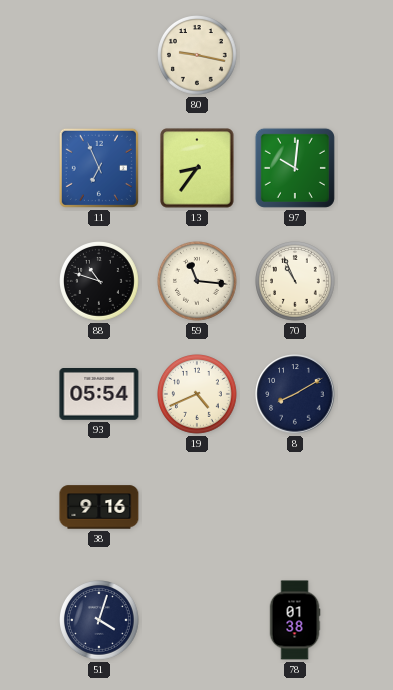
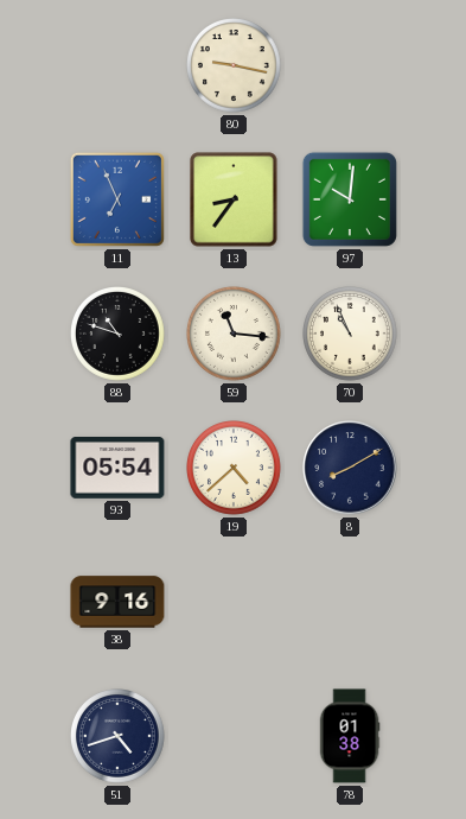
19: 4:41 -> 4:38
51: 4:03 -> 4:42
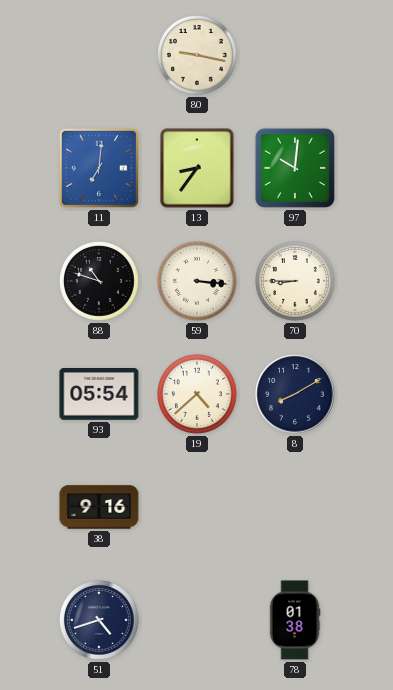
11: 6:56 -> 7:01
59: 11:16 -> 3:16
70: 10:56 -> 8:45
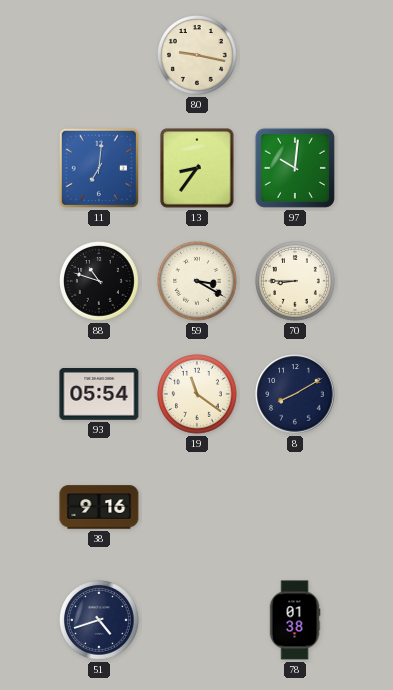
59: 3:16 -> 3:20
19: 4:38 -> 11:21
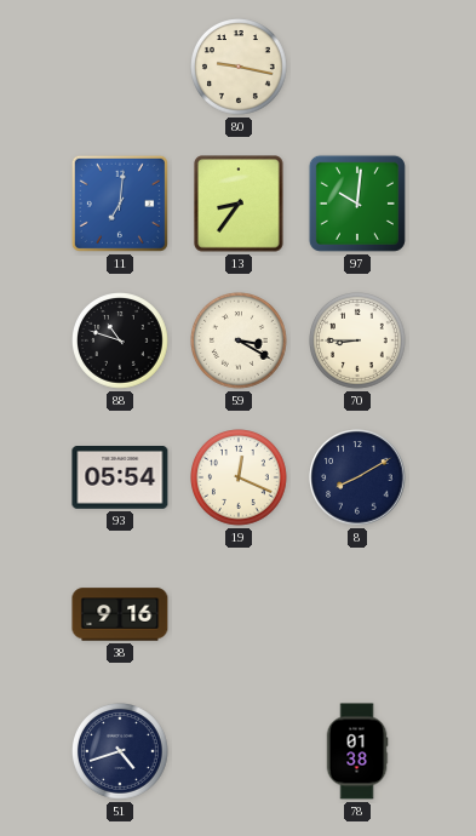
19: 11:21 -> 12:19
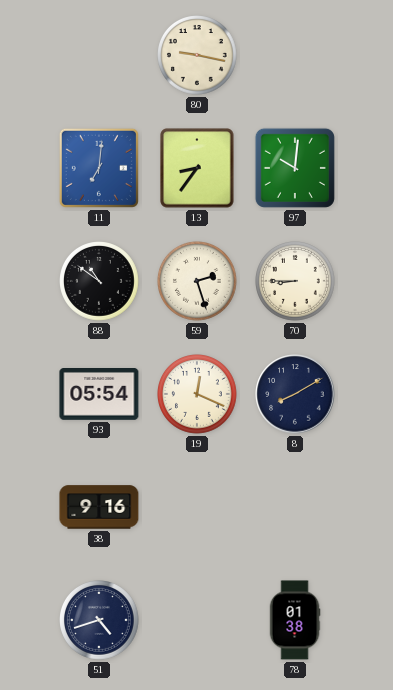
88: 10:48 -> 10:51
59: 3:20 -> 2:27
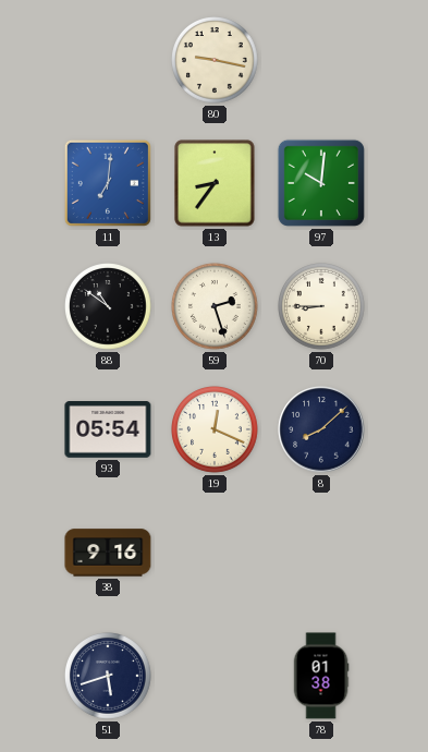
8: 8:10 -> 8:08
51: 4:42 -> 5:42
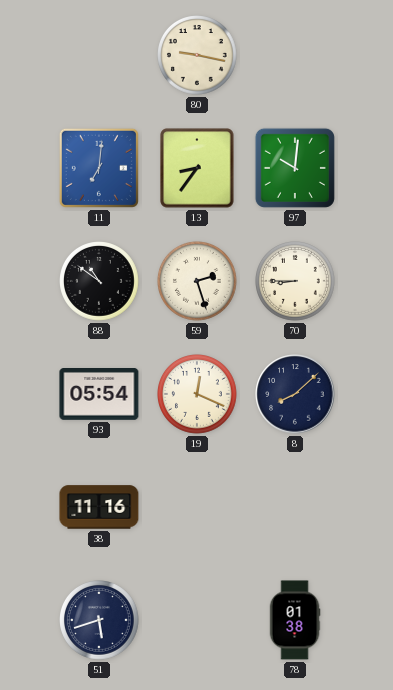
38: 9:16 -> 11:16
